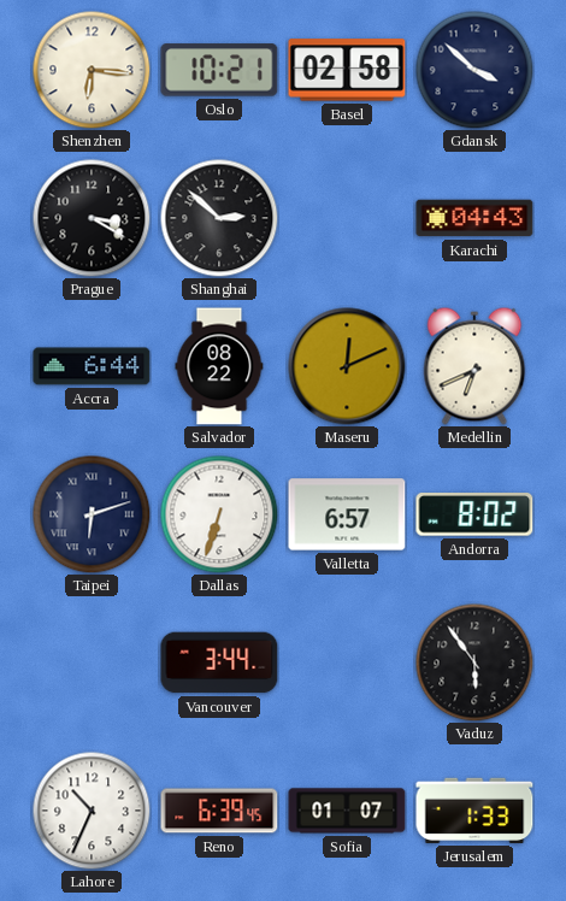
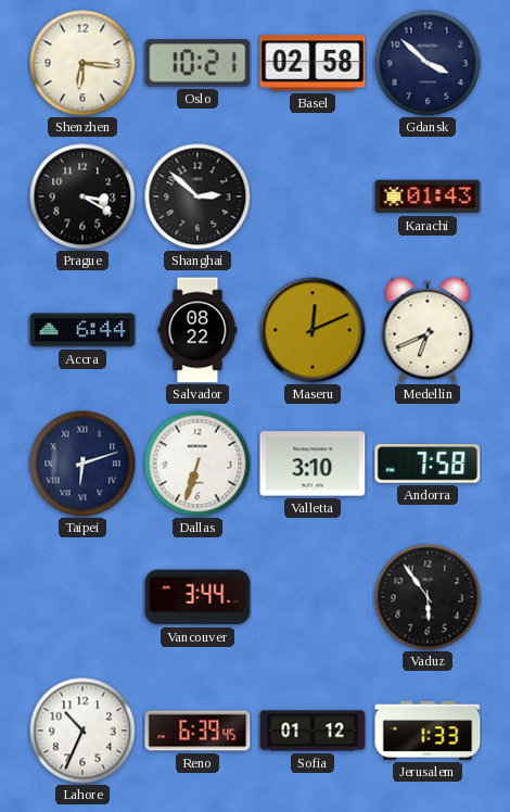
Karachi: 04:43 -> 01:43
Valletta: 6:57 -> 3:10
Andorra: 8:02 -> 7:58
Sofia: 01:07 -> 01:12
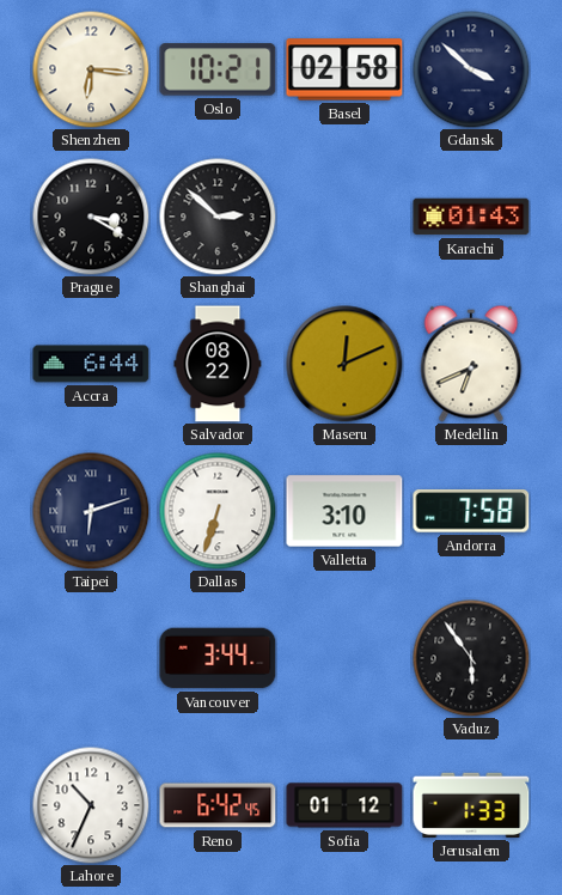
Reno: 6:39 -> 6:42
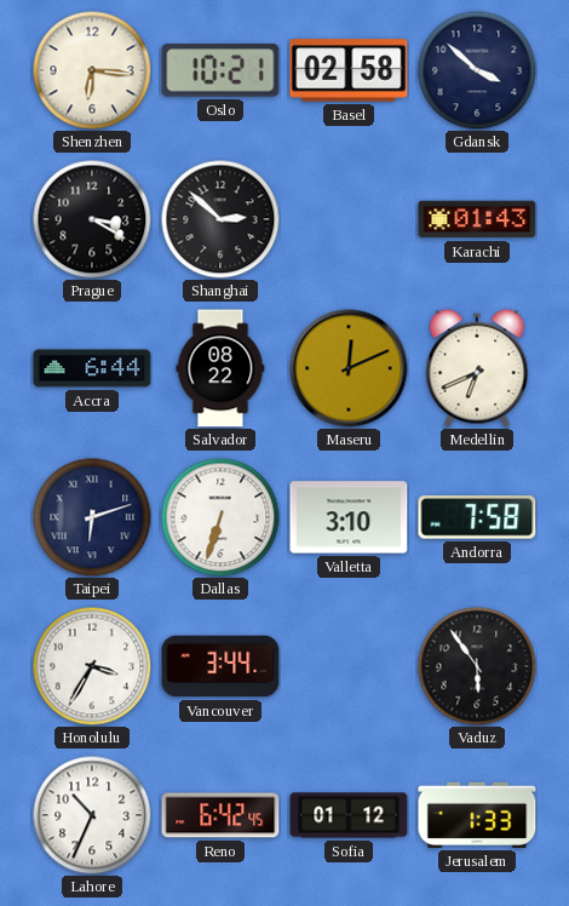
Honolulu: none -> 3:35
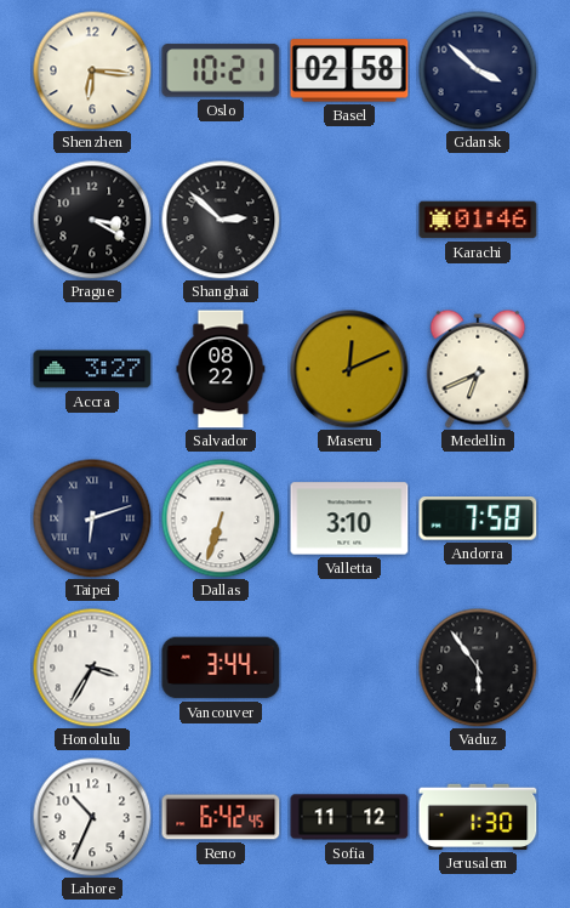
Karachi: 01:43 -> 01:46
Accra: 6:44 -> 3:27
Sofia: 01:12 -> 11:12
Jerusalem: 1:33 -> 1:30
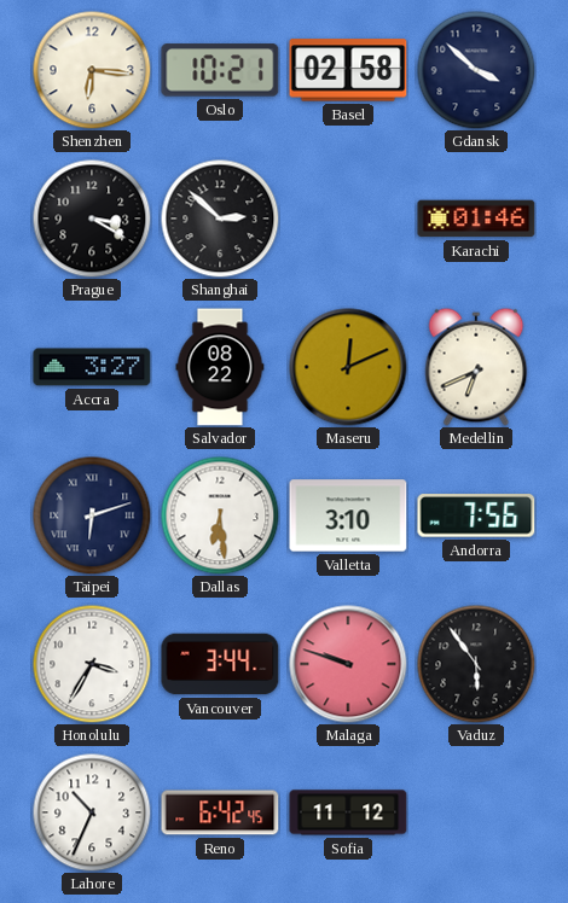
Dallas: 6:33 -> 6:29
Andorra: 7:58 -> 7:56
Malaga: none -> 9:48
Jerusalem: 1:30 -> none
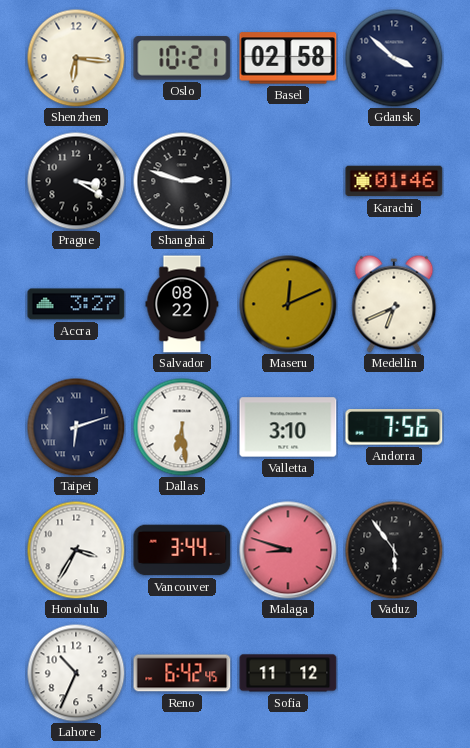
Shanghai: 2:52 -> 2:48
Malaga: 9:48 -> 8:48
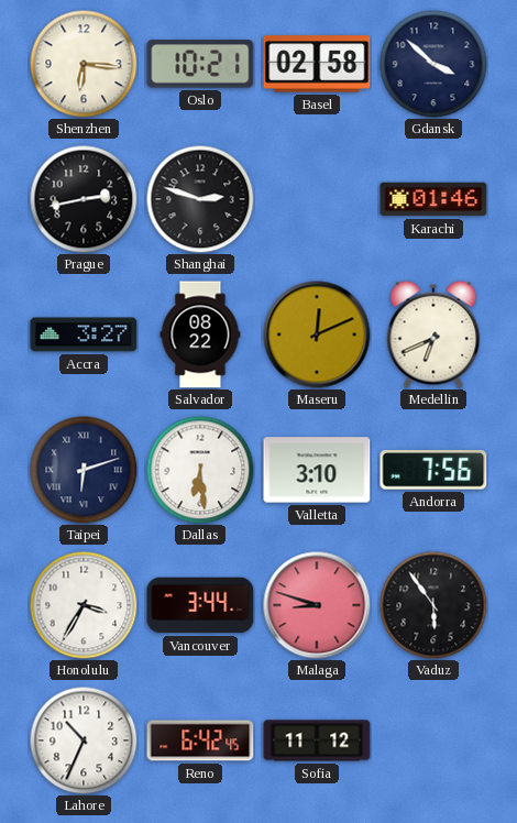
Prague: 3:20 -> 2:43
